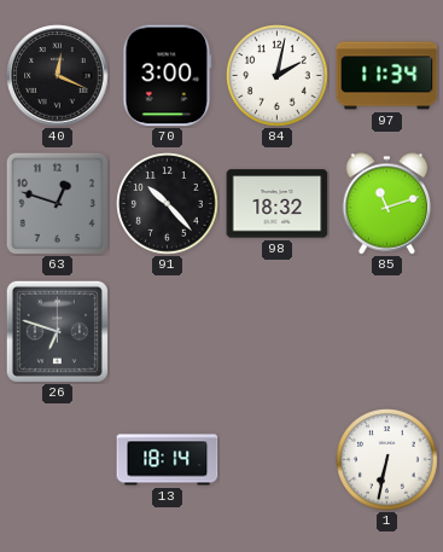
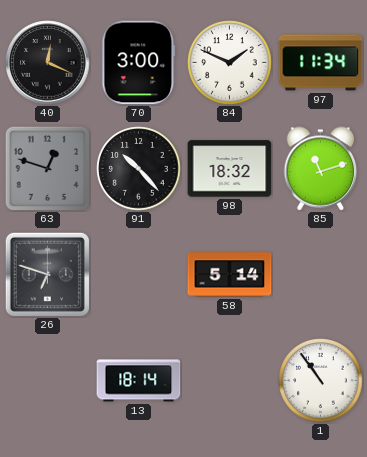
84: 2:02 -> 1:49
58: none -> 5:14
1: 6:32 -> 10:54
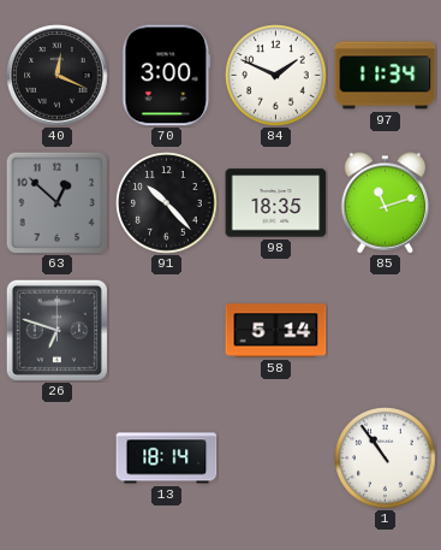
63: 12:48 -> 12:52
98: 18:32 -> 18:35
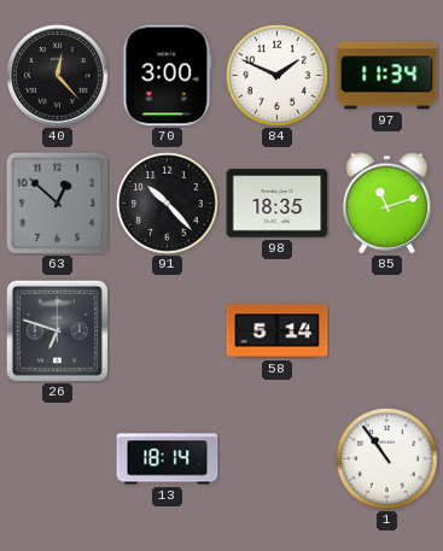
40: 12:19 -> 12:23
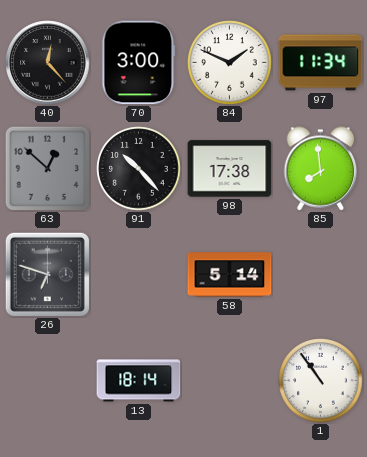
98: 18:35 -> 17:38
85: 11:12 -> 7:59
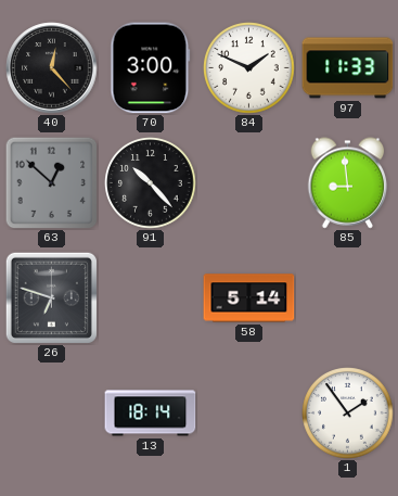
97: 11:34 -> 11:33
98: 17:38 -> none
85: 7:59 -> 8:59
1: 10:54 -> 1:54
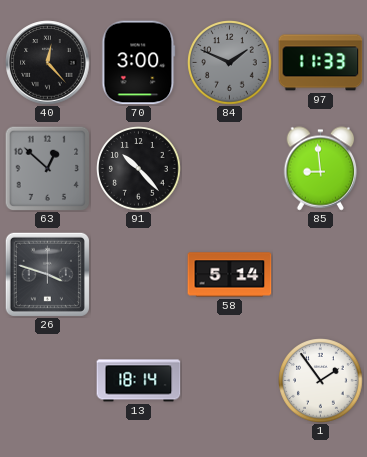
84 dial: white -> grey
26: 6:48 -> 3:48
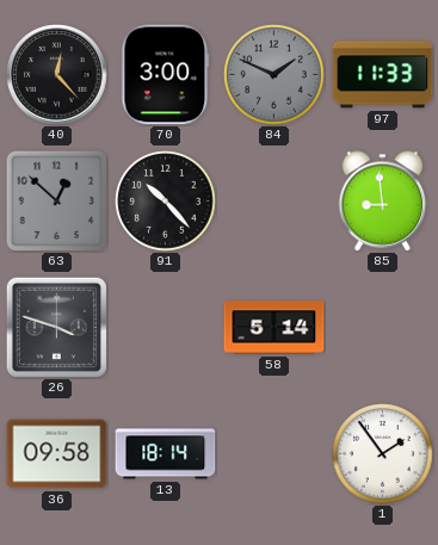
36: none -> 09:58
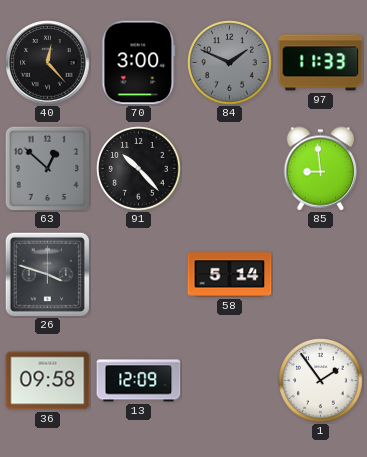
13: 18:14 -> 12:09
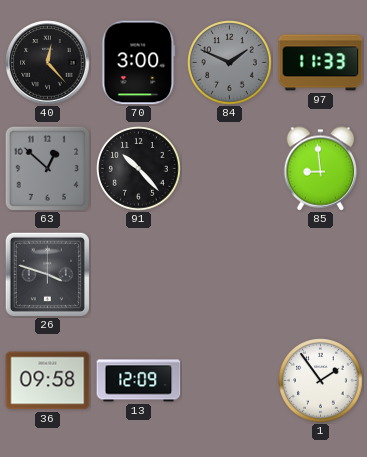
58: 5:14 -> none
